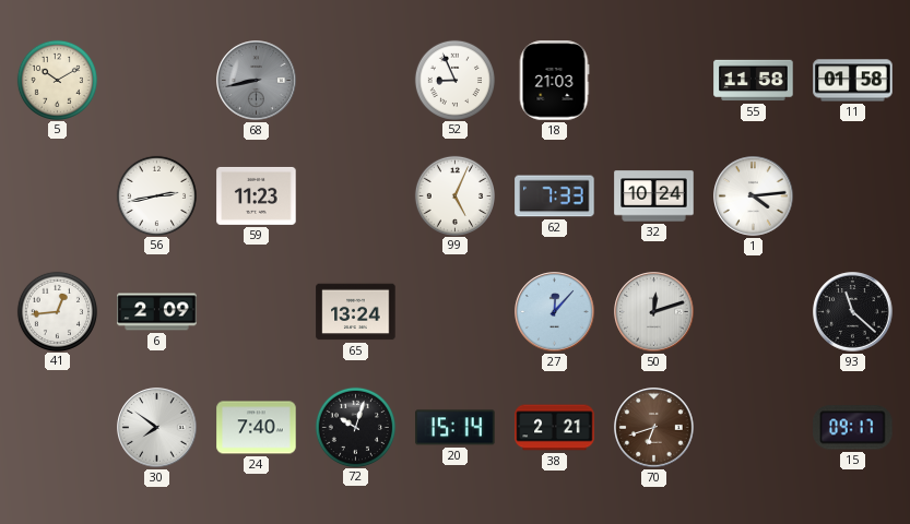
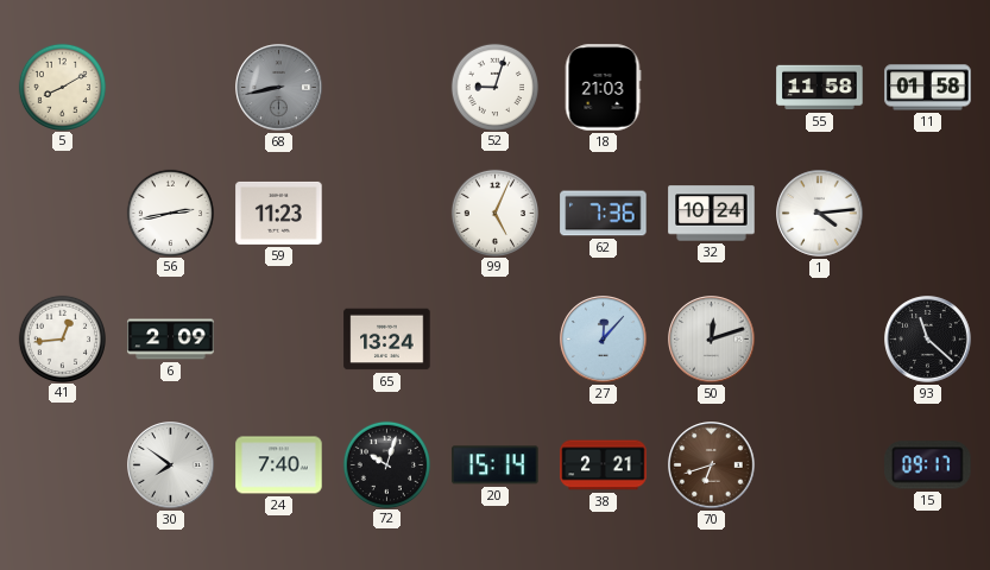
5: 10:10 -> 8:10
52: 8:56 -> 9:03
62: 7:33 -> 7:36
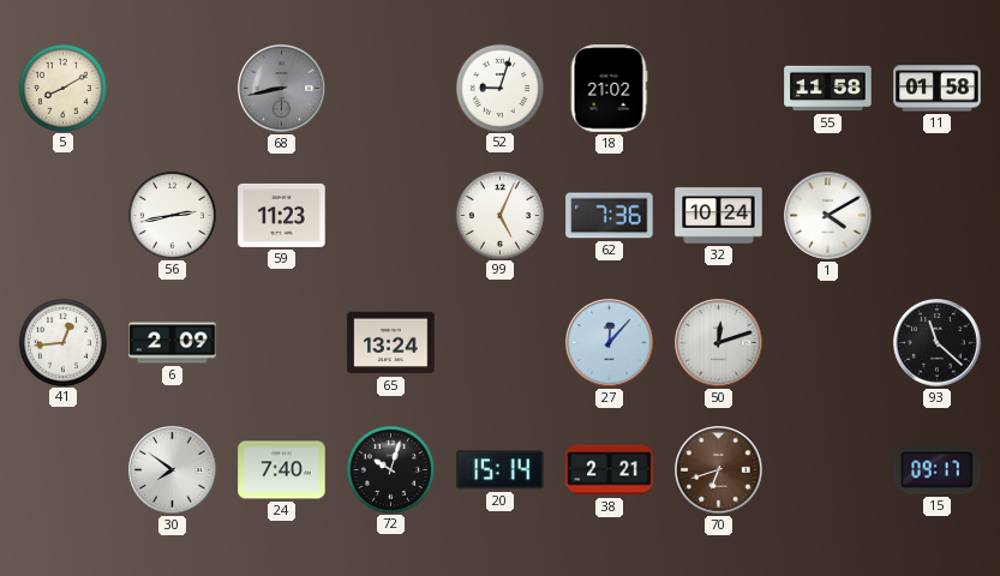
18: 21:03 -> 21:02
1: 4:14 -> 4:10
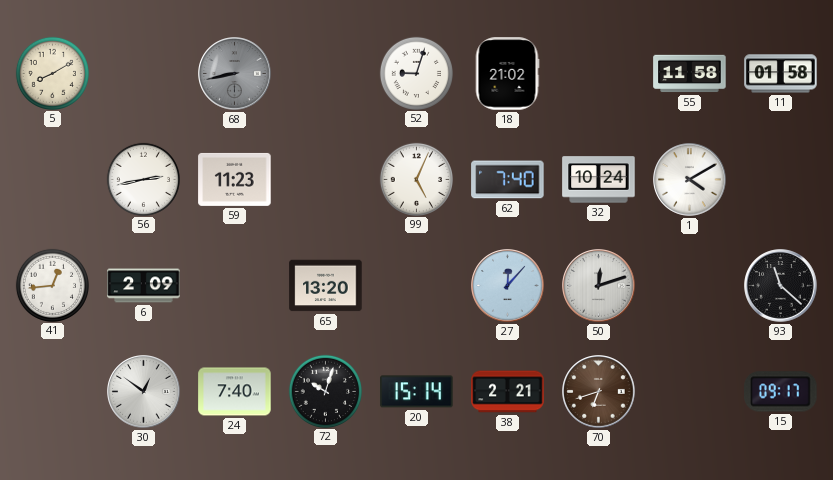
62: 7:36 -> 7:40
65: 13:24 -> 13:20
30: 7:51 -> 12:51
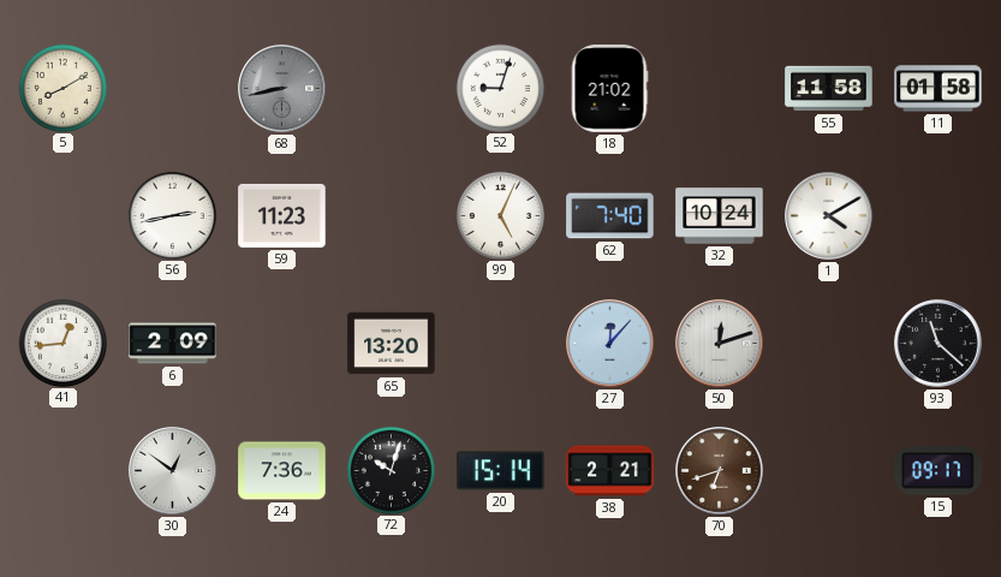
24: 7:40 -> 7:36
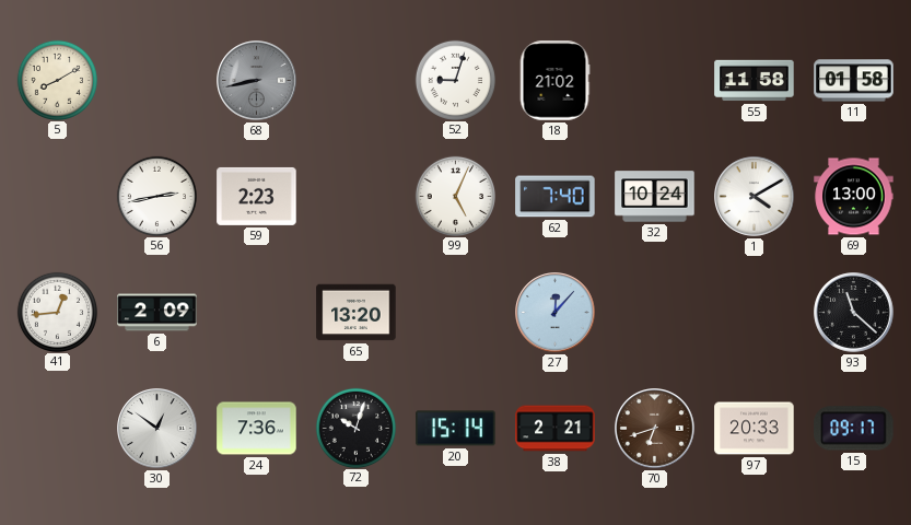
59: 11:23 -> 2:23
69: none -> 13:00
50: 12:12 -> none
97: none -> 20:33
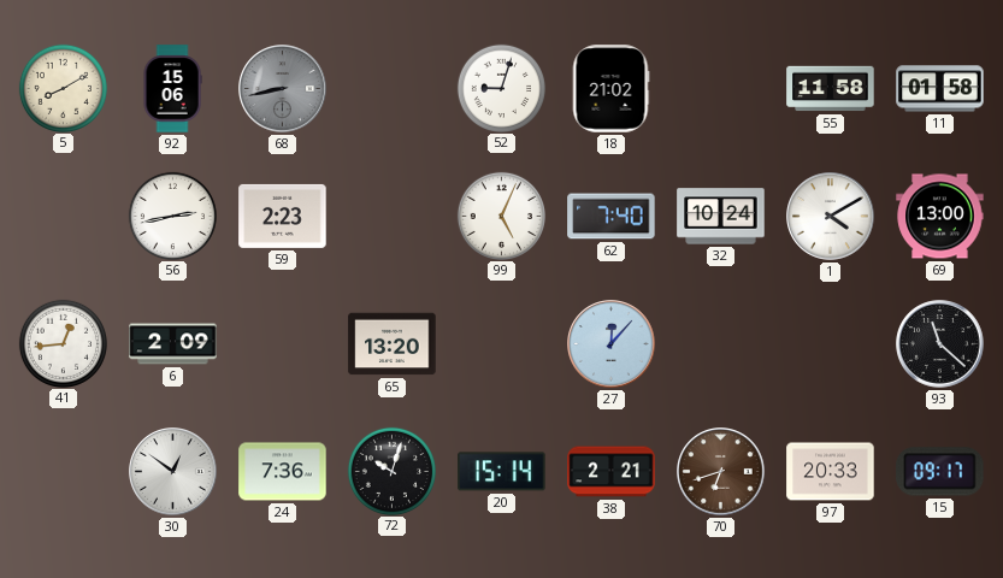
92: none -> 15:06
